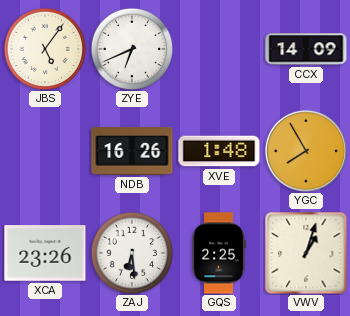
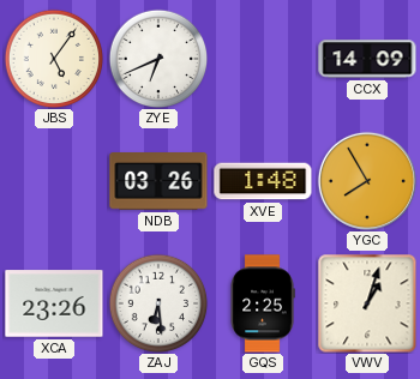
NDB: 16:26 -> 03:26
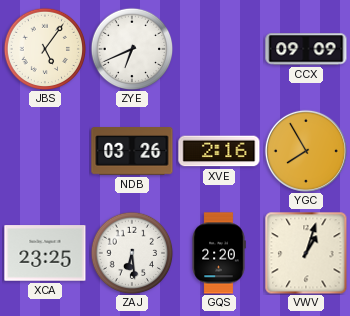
CCX: 14:09 -> 09:09
XVE: 1:48 -> 2:16
XCA: 23:26 -> 23:25
GQS: 2:25 -> 2:20
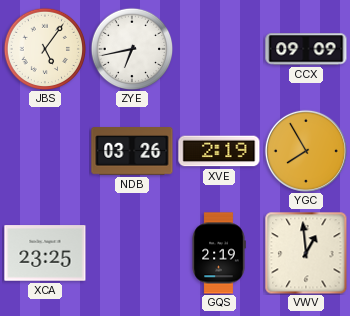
ZYE: 6:41 -> 6:43
XVE: 2:16 -> 2:19
ZAJ: 6:29 -> none
GQS: 2:20 -> 2:19
VWV: 1:03 -> 12:59
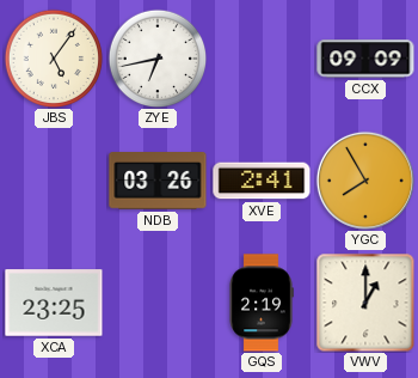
XVE: 2:19 -> 2:41
VWV: 12:59 -> 1:00
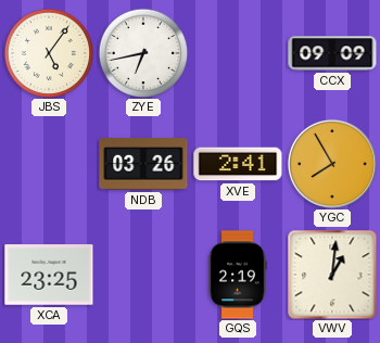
VWV: 1:00 -> 1:01
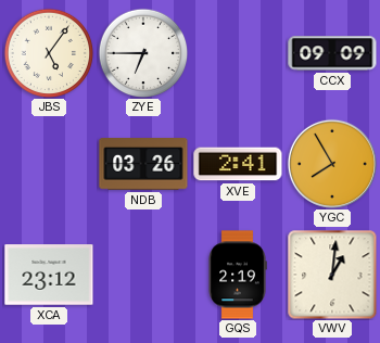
ZYE: 6:43 -> 6:45
XCA: 23:25 -> 23:12
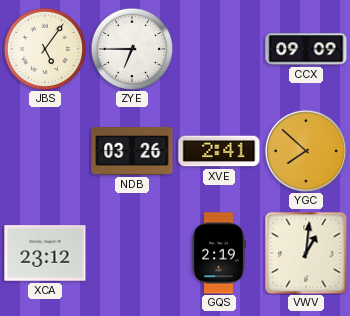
YGC: 7:55 -> 7:52
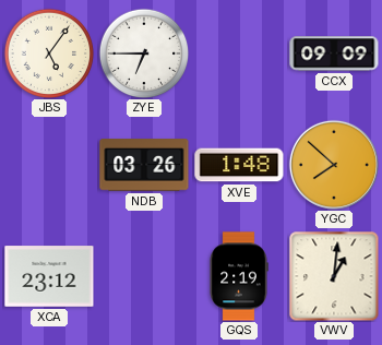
XVE: 2:41 -> 1:48
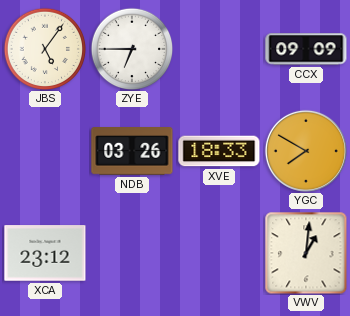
XVE: 1:48 -> 18:33
YGC: 7:52 -> 7:50
GQS: 2:19 -> none
